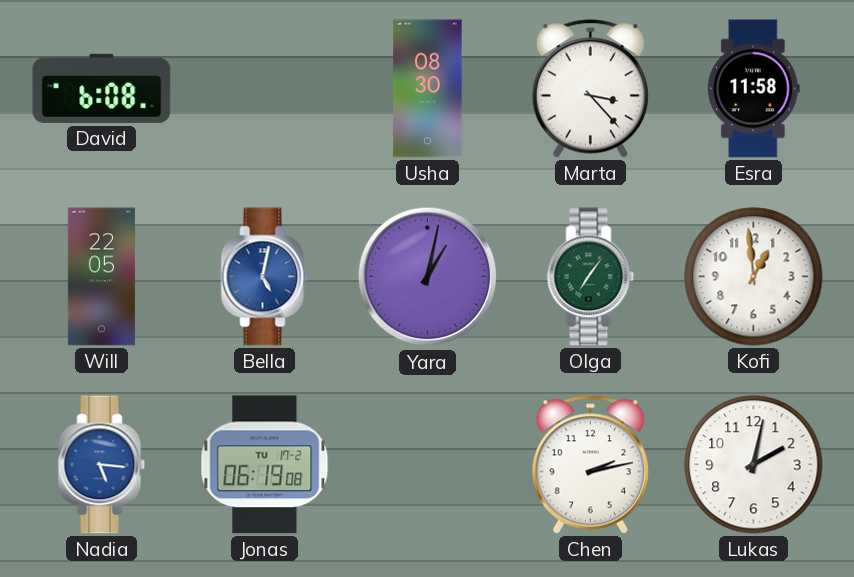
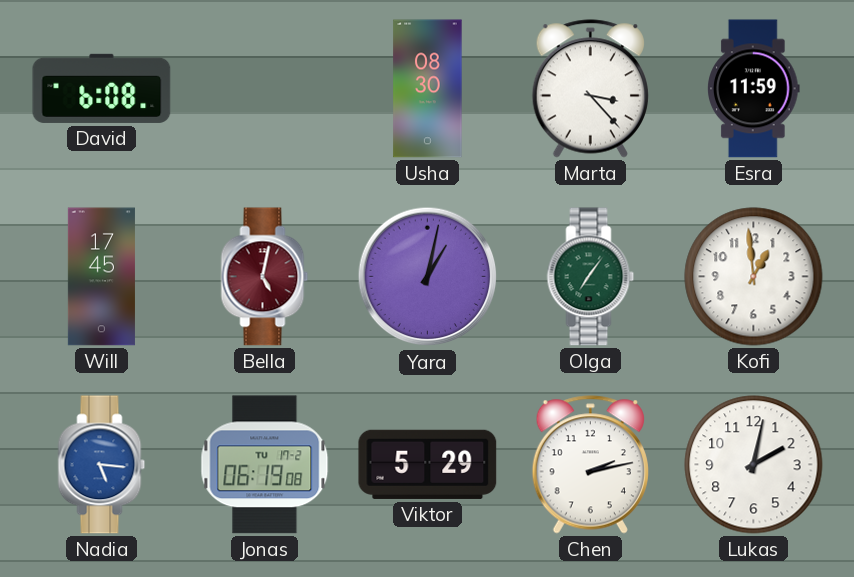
Esra: 11:58 -> 11:59
Will: 22:05 -> 17:45
Bella dial: blue -> burgundy
Viktor: none -> 5:29
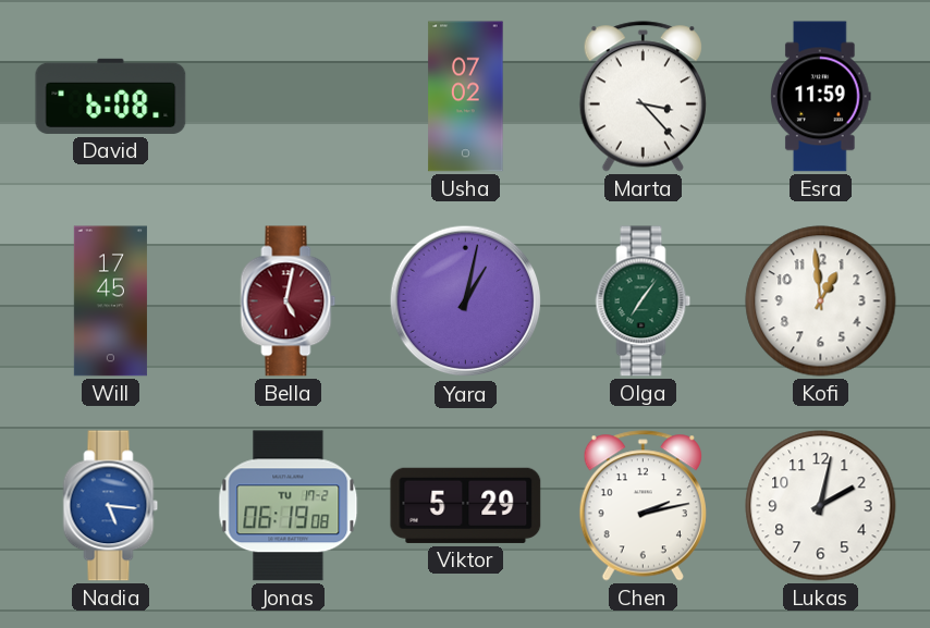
Usha: 08:30 -> 07:02
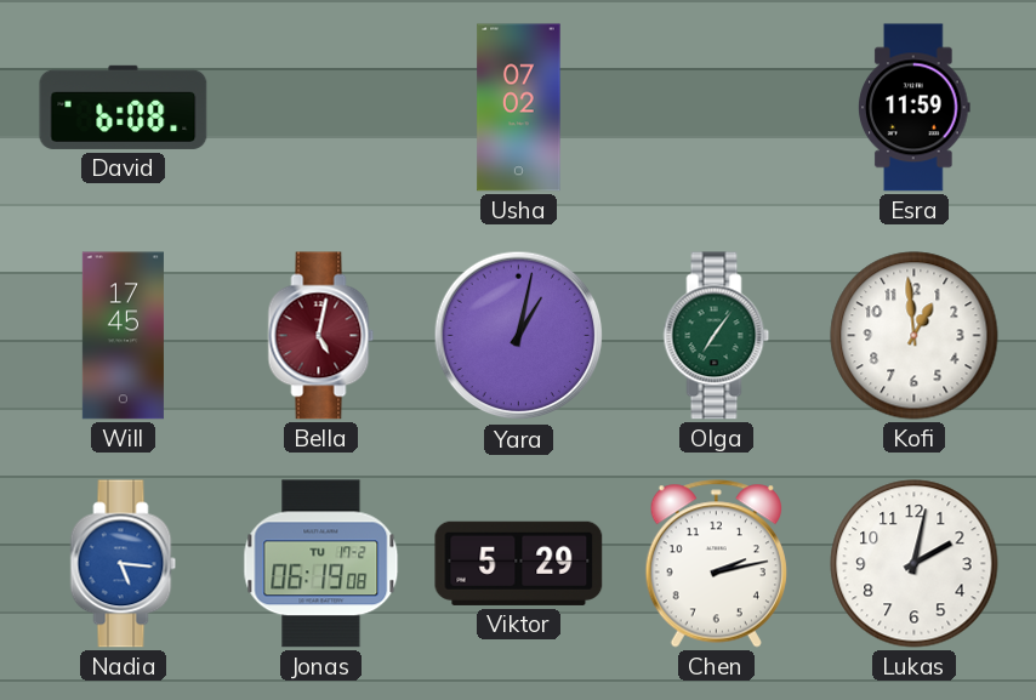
Marta: 3:23 -> none
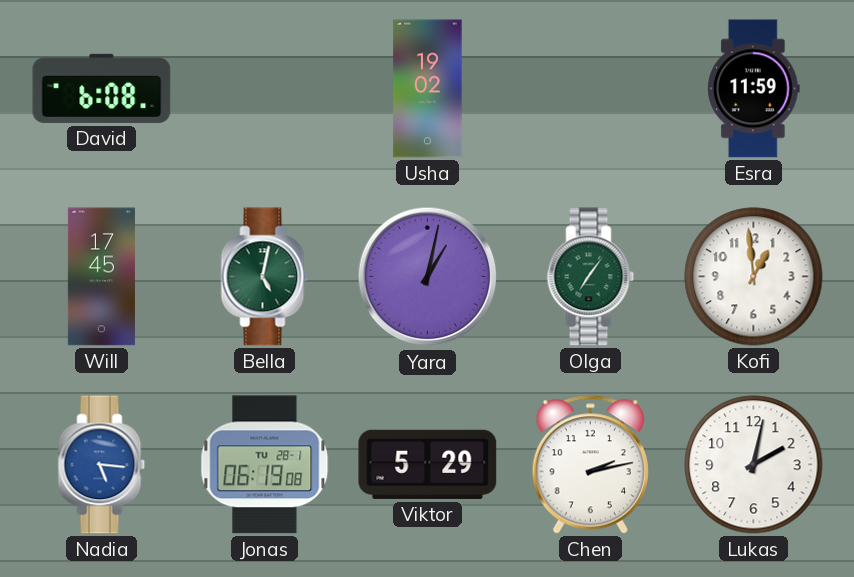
Usha: 07:02 -> 19:02
Bella dial: burgundy -> green
Jonas date: TU 17-2 -> TU 28-1
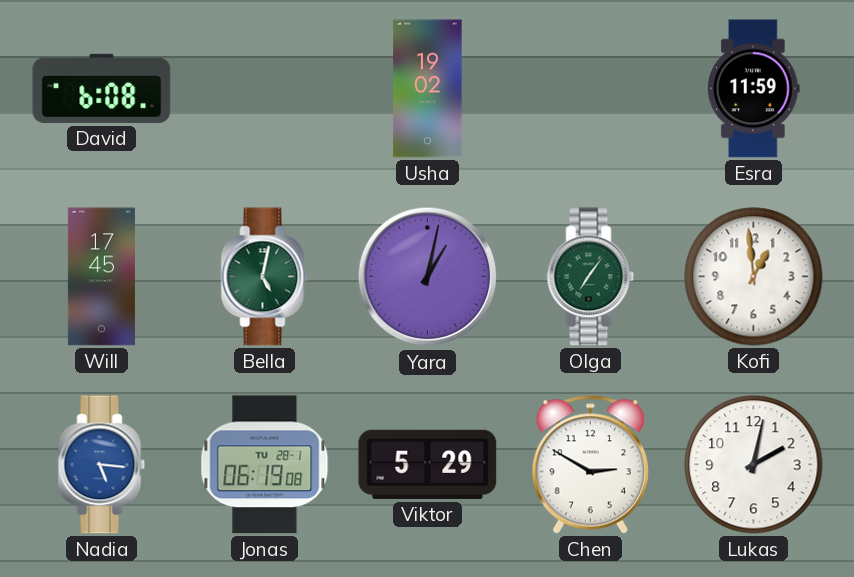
Chen: 2:13 -> 2:50
